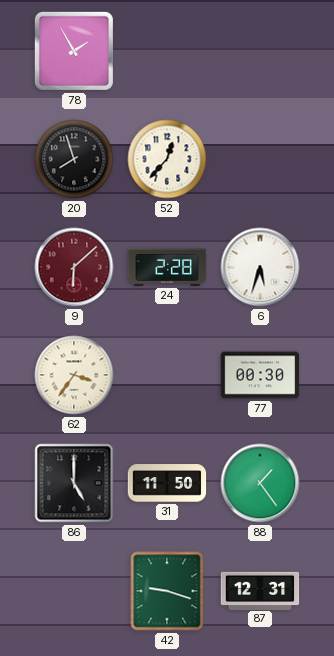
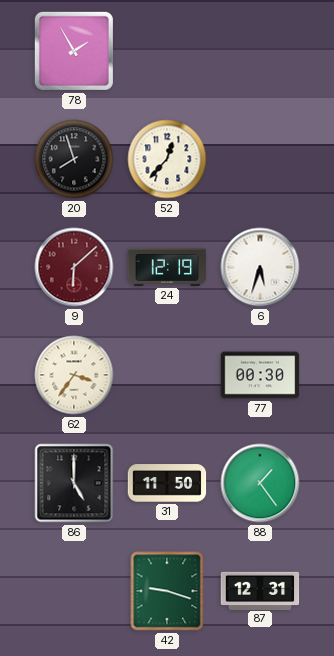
24: 2:28 -> 12:19
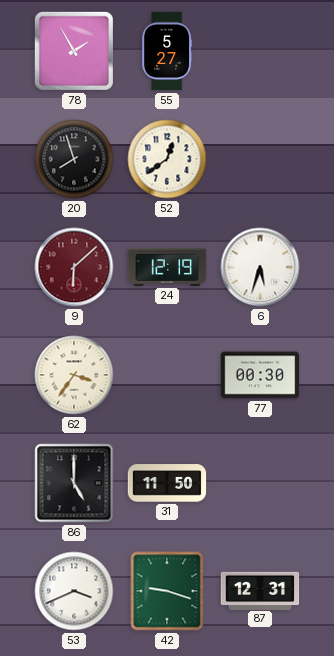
55: none -> 5:27
52: 12:37 -> 12:39
88: 1:24 -> none
53: none -> 3:41
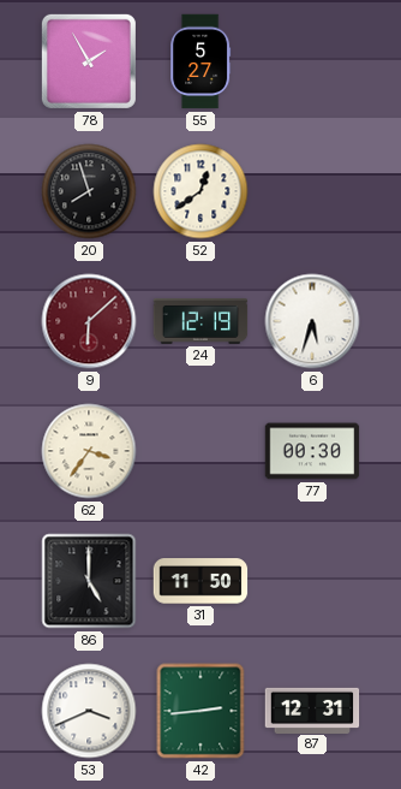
42: 9:18 -> 2:44
